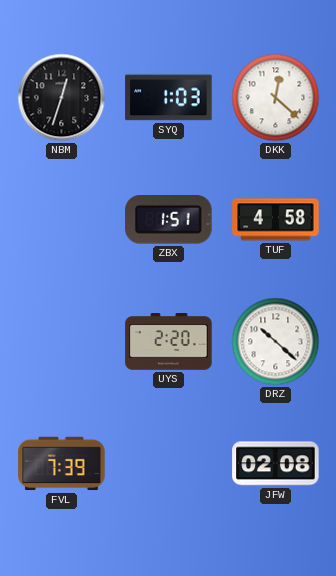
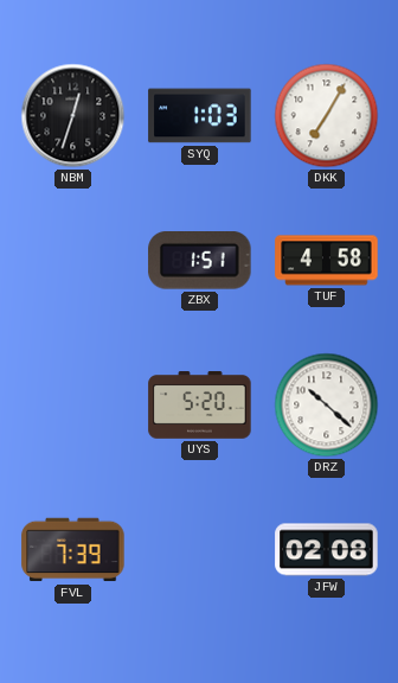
DKK: 12:22 -> 7:05
UYS: 2:20 -> 5:20
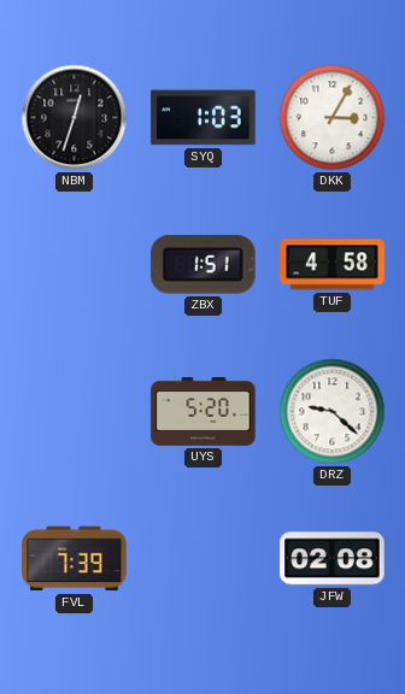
DKK: 7:05 -> 3:05
DRZ: 10:22 -> 9:22
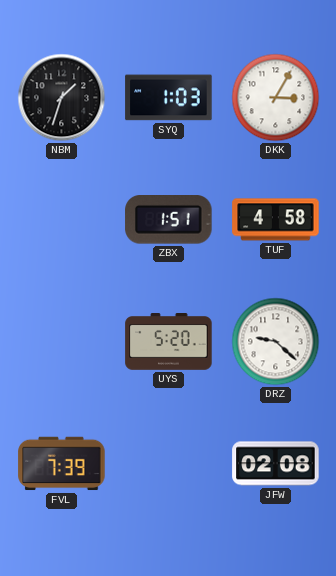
NBM: 12:33 -> 1:33
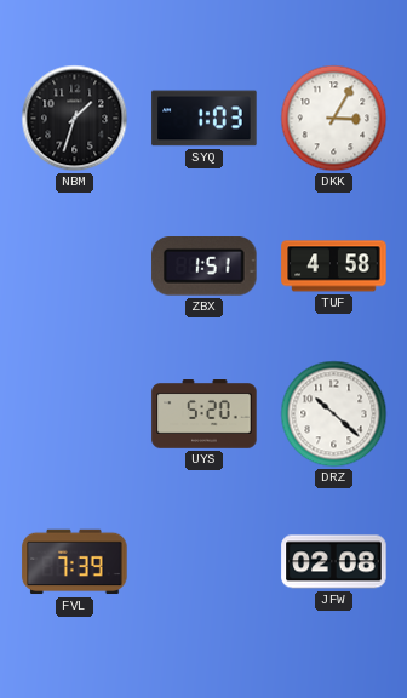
DRZ: 9:22 -> 10:22
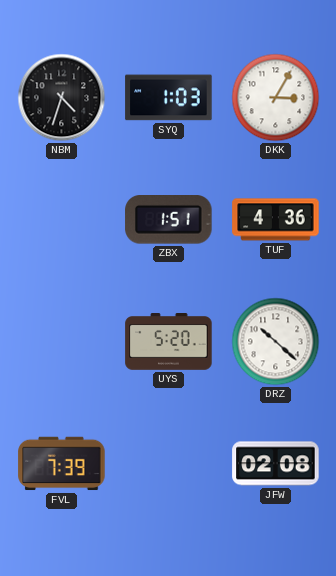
NBM: 1:33 -> 4:33
TUF: 4:58 -> 4:36
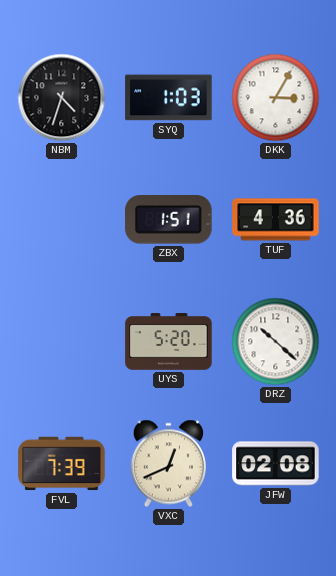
VXC: none -> 12:41
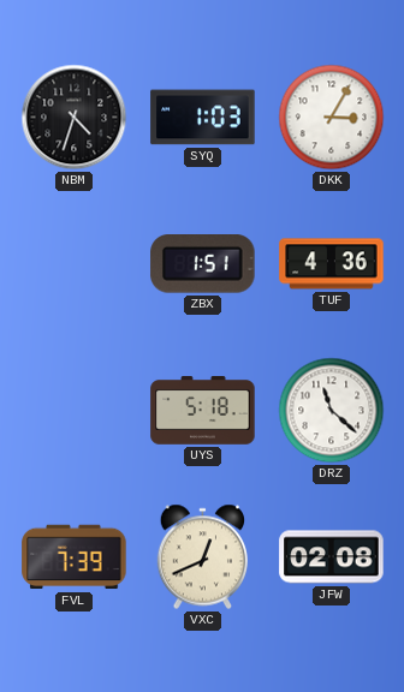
UYS: 5:20 -> 5:18
DRZ: 10:22 -> 11:22
